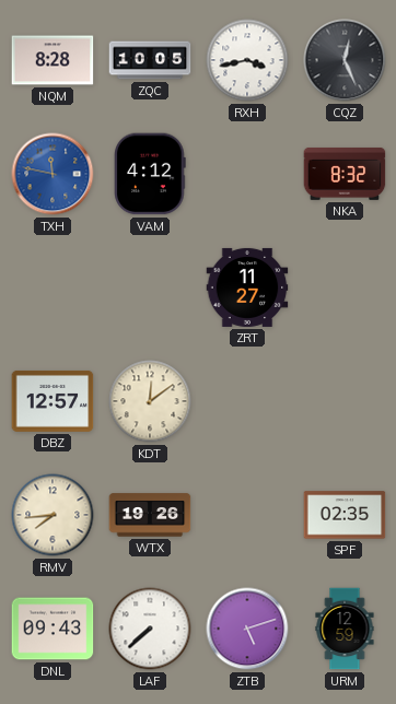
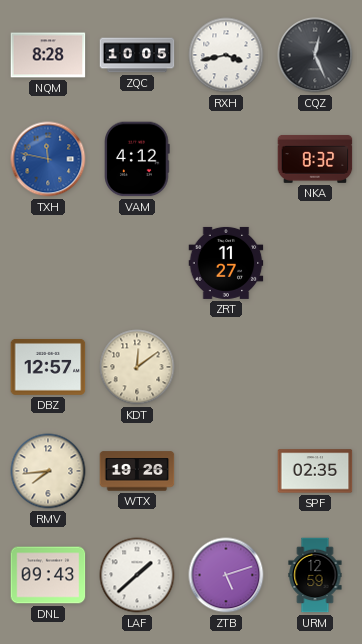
LAF: 7:38 -> 1:38
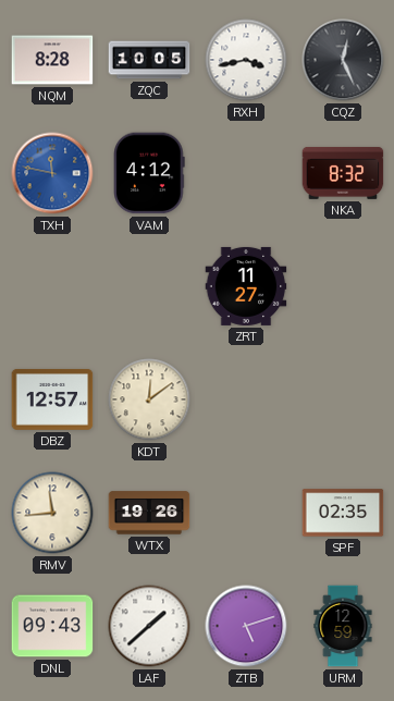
RMV: 7:44 -> 11:44
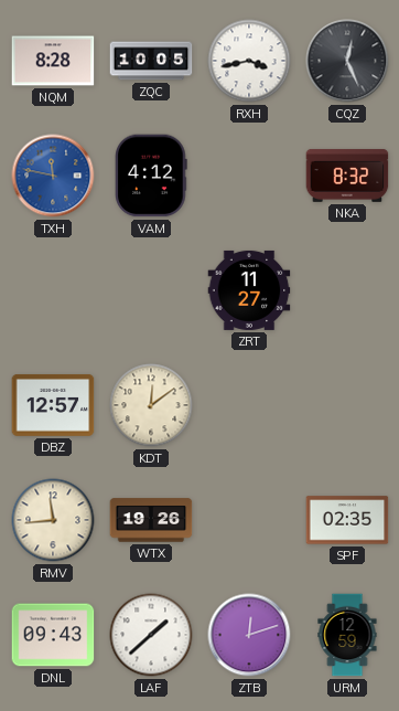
ZTB: 5:12 -> 12:12
